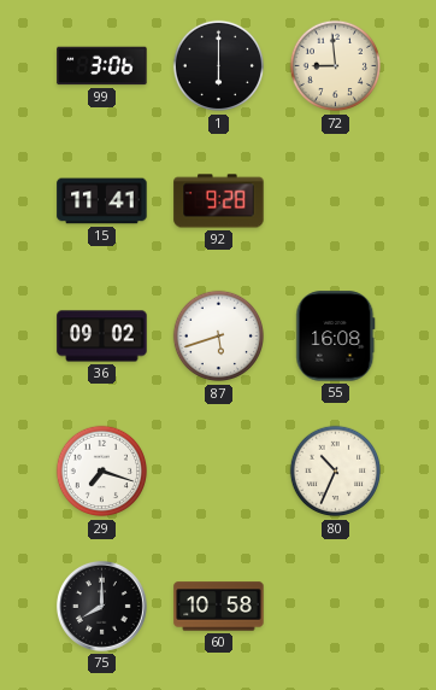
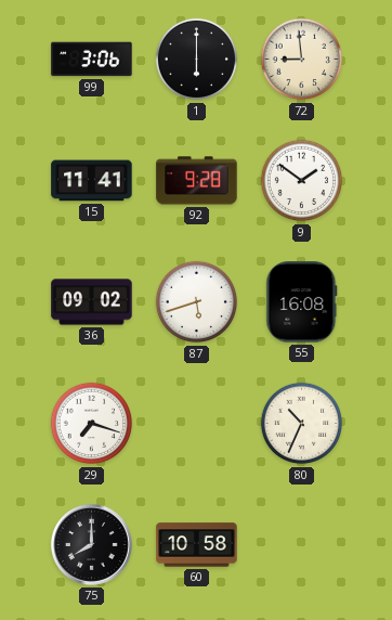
9: none -> 1:51
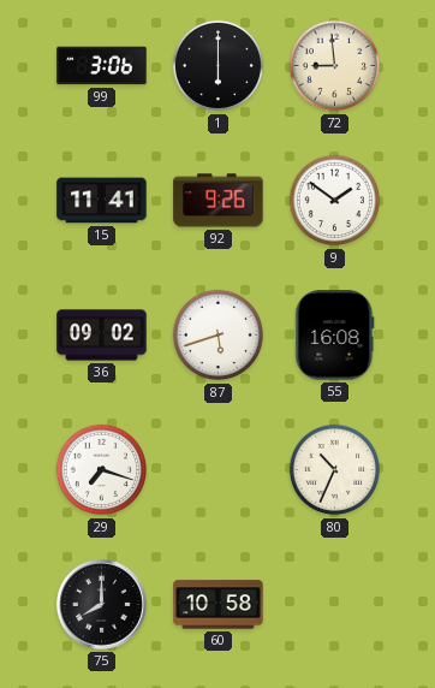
92: 9:28 -> 9:26
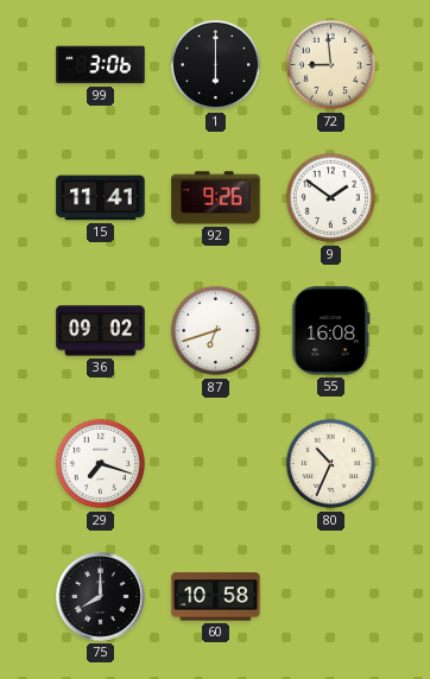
87: 5:42 -> 6:42
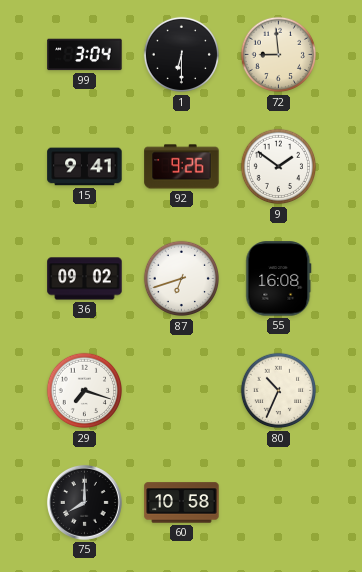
99: 3:06 -> 3:04
1: 6:00 -> 6:30
15: 11:41 -> 9:41
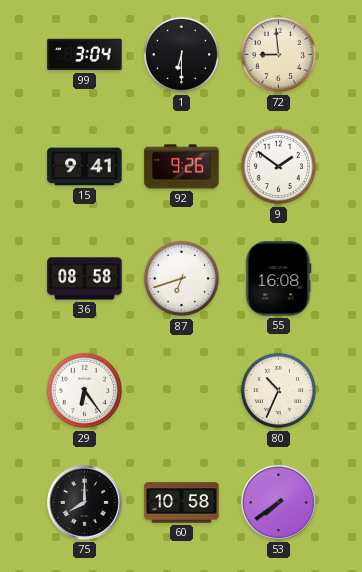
36: 09:02 -> 08:58
29: 7:18 -> 6:24
53: none -> 7:39
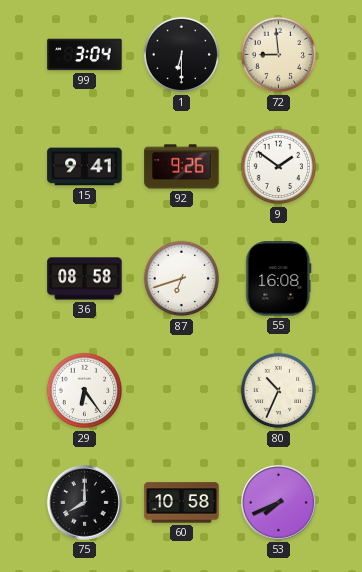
53: 7:39 -> 7:41
